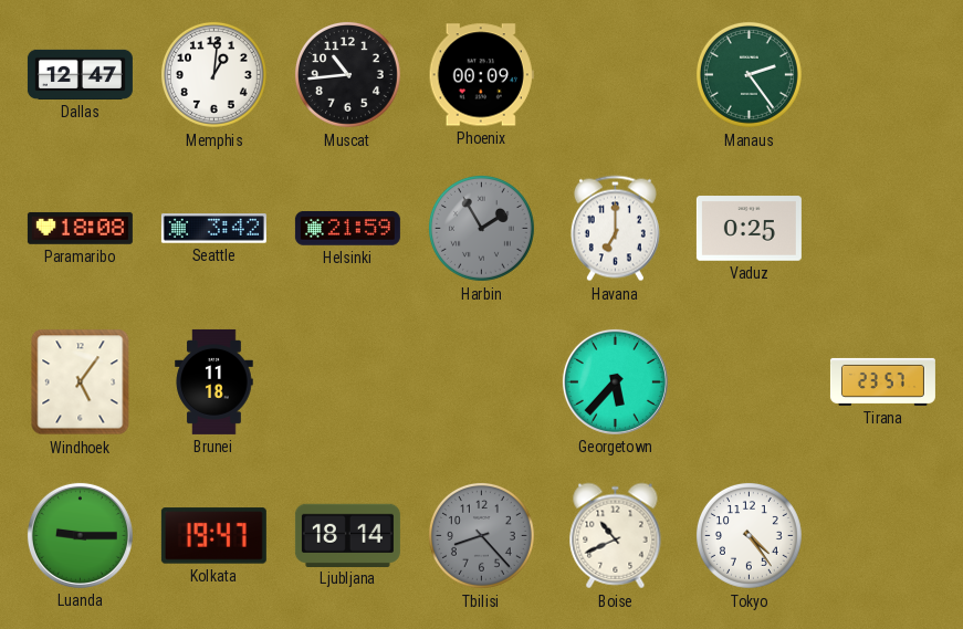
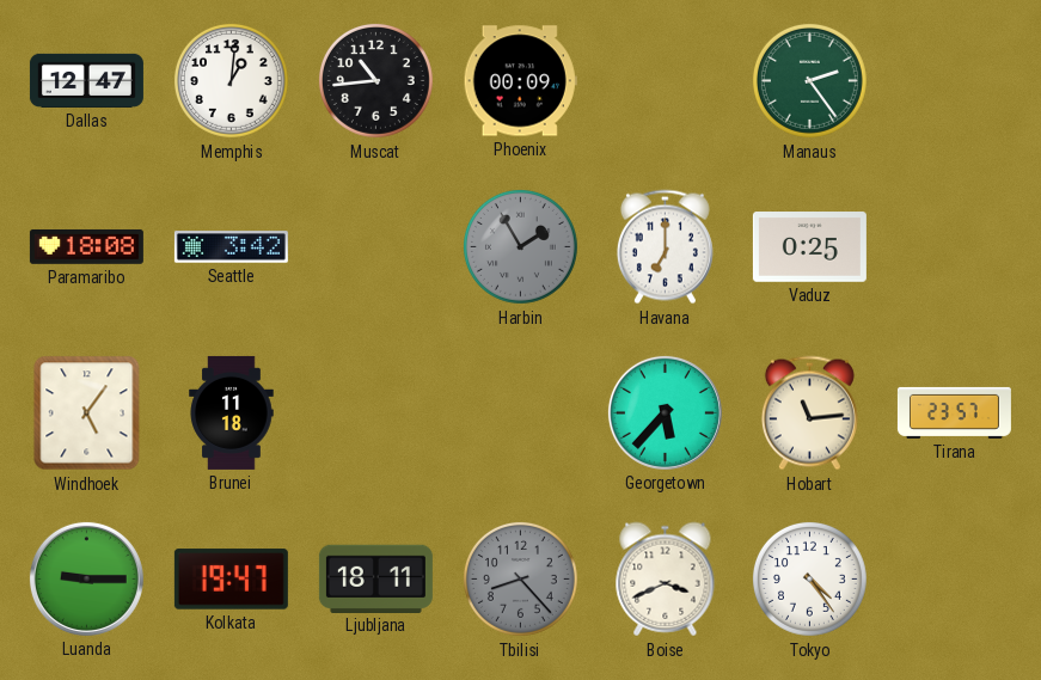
Helsinki: 21:59 -> none
Hobart: none -> 11:14
Ljubljana: 18:14 -> 18:11
Boise: 10:41 -> 3:41
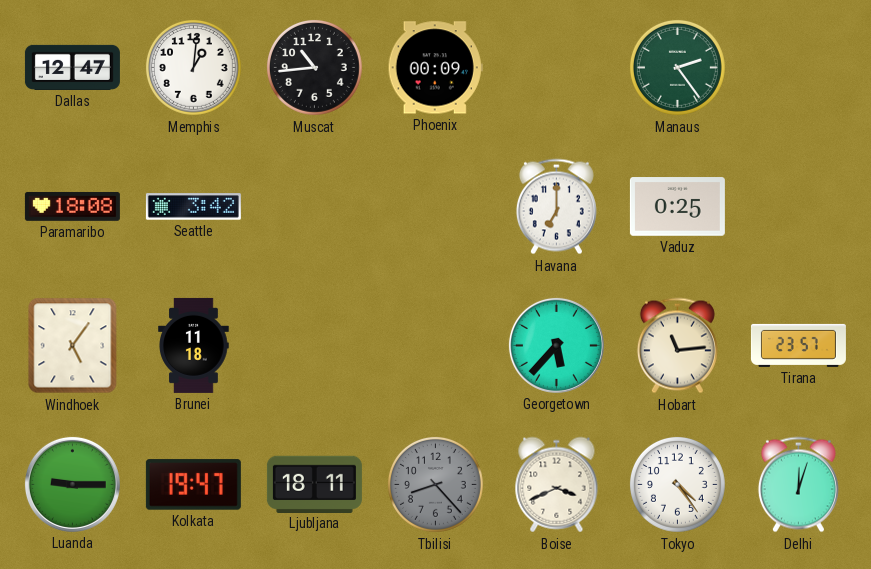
Harbin: 1:55 -> none
Delhi: none -> 12:03
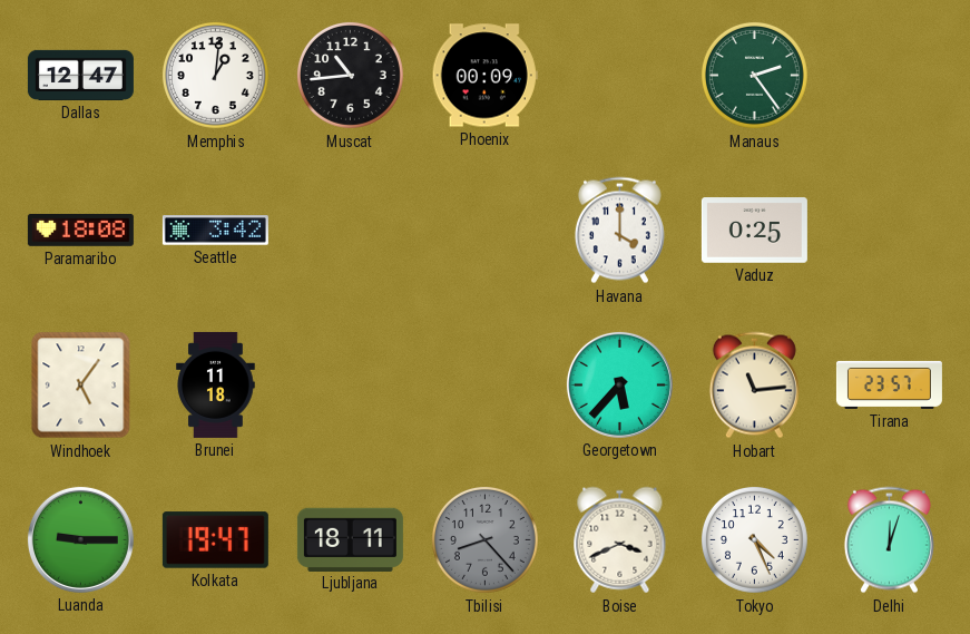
Havana: 7:00 -> 4:00
Tokyo: 4:24 -> 4:26
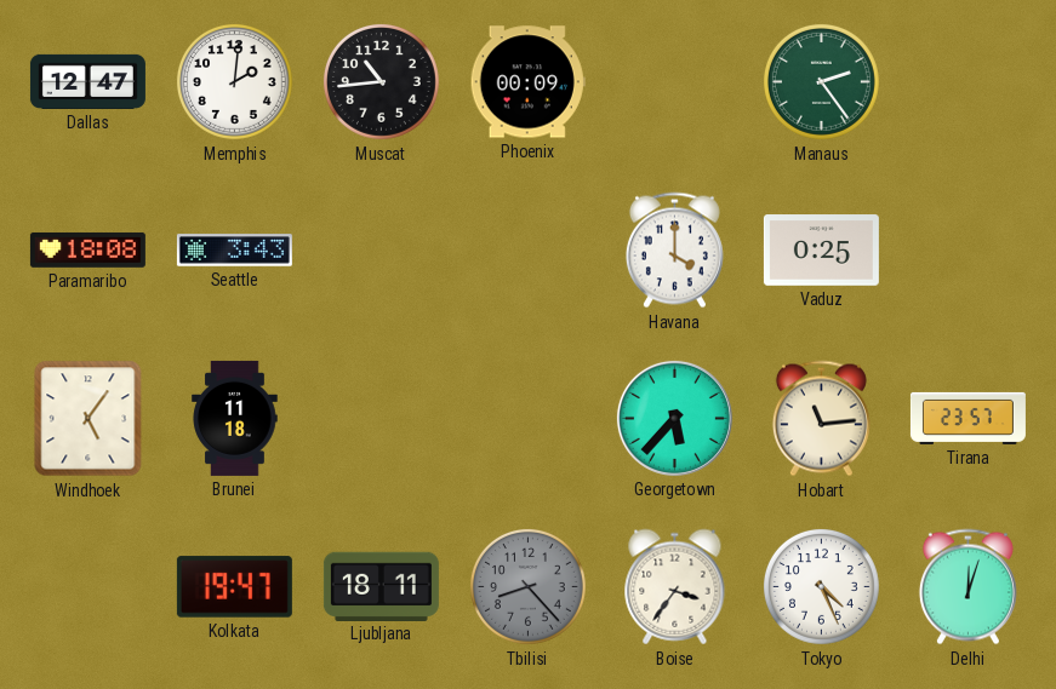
Memphis: 1:01 -> 2:01
Seattle: 3:42 -> 3:43
Luanda: 9:15 -> none
Boise: 3:41 -> 3:36
